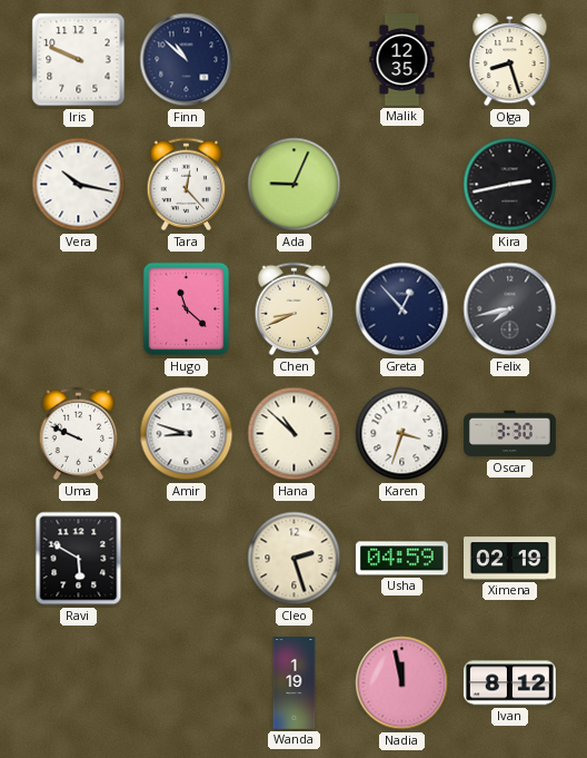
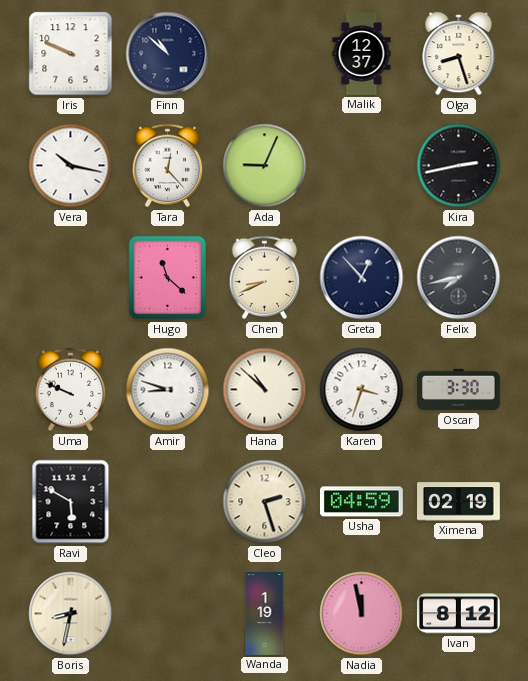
Malik: 12:35 -> 12:37
Boris: none -> 8:32
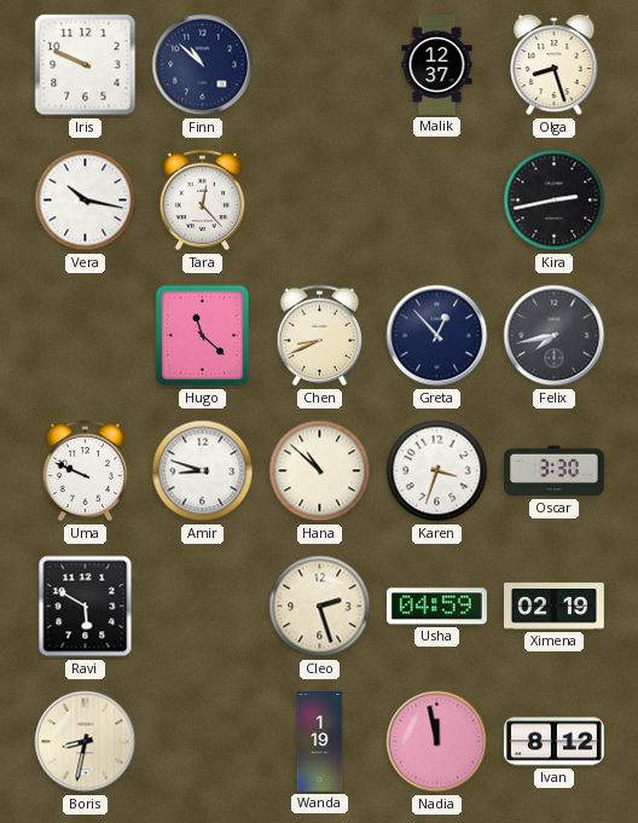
Ada: 9:04 -> none
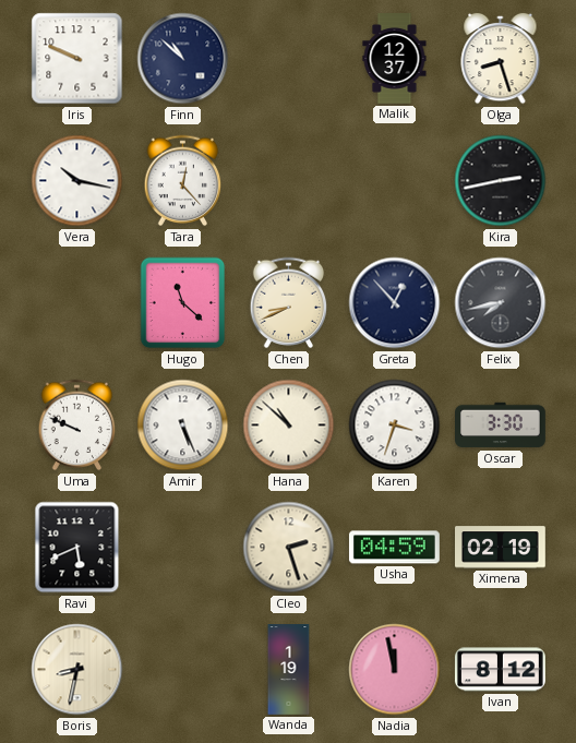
Amir: 8:48 -> 5:26
Ravi: 5:50 -> 5:41
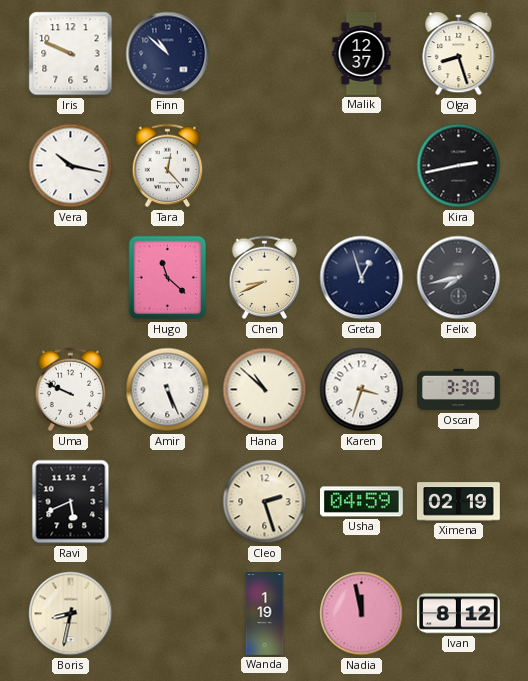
Greta: 12:53 -> 12:57
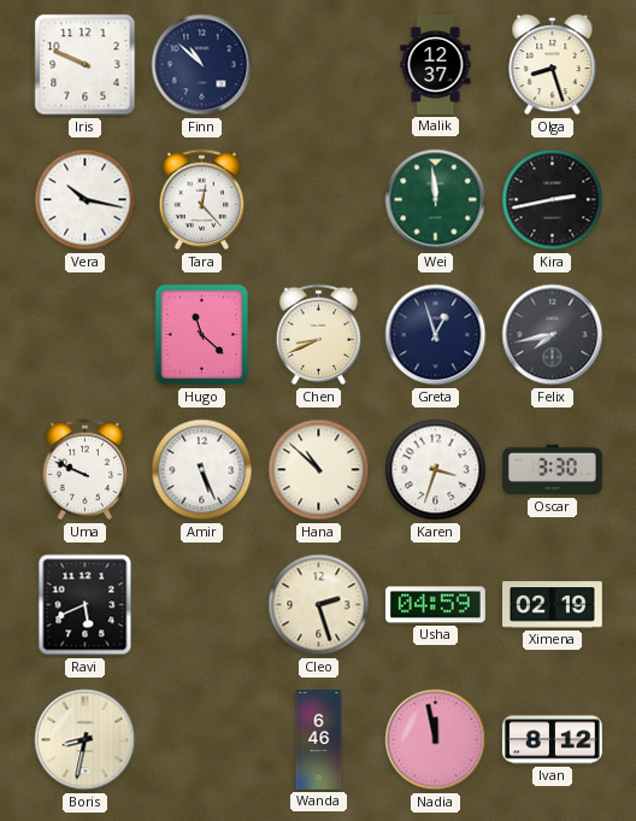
Wei: none -> 11:59
Wanda: 1:19 -> 6:46
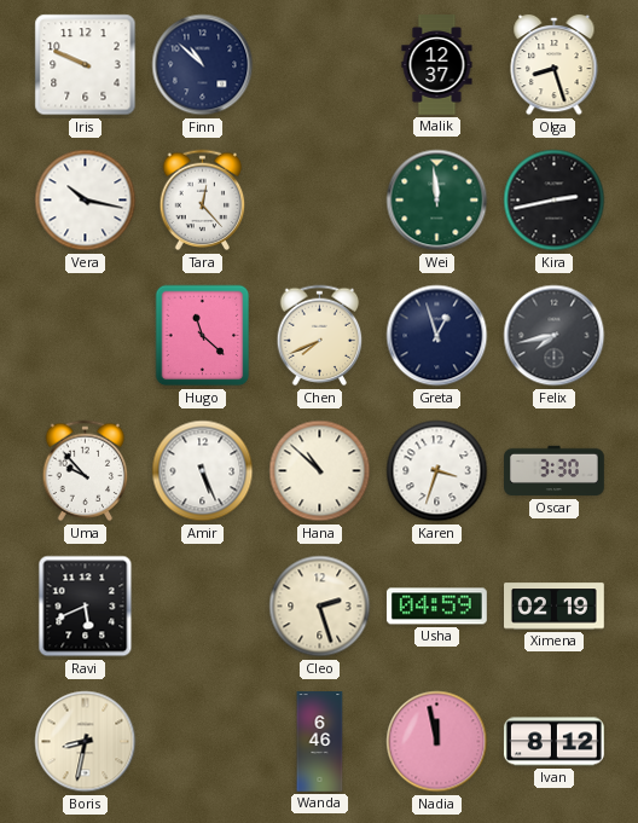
Chen: 8:41 -> 7:41
Uma: 9:49 -> 9:53
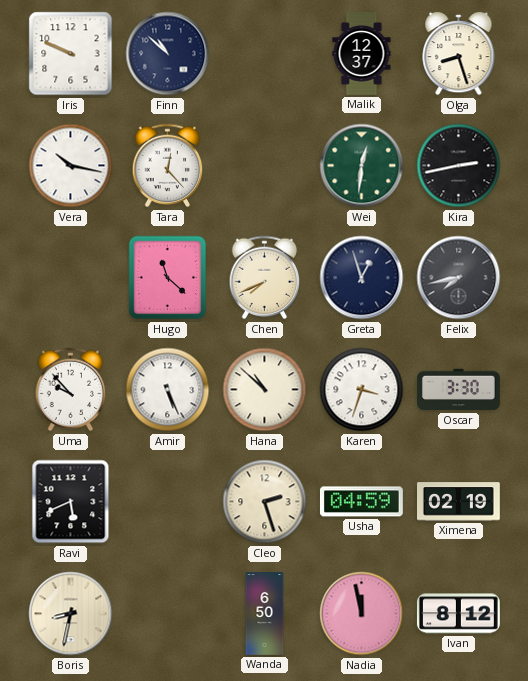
Wei: 11:59 -> 12:31
Wanda: 6:46 -> 6:50
